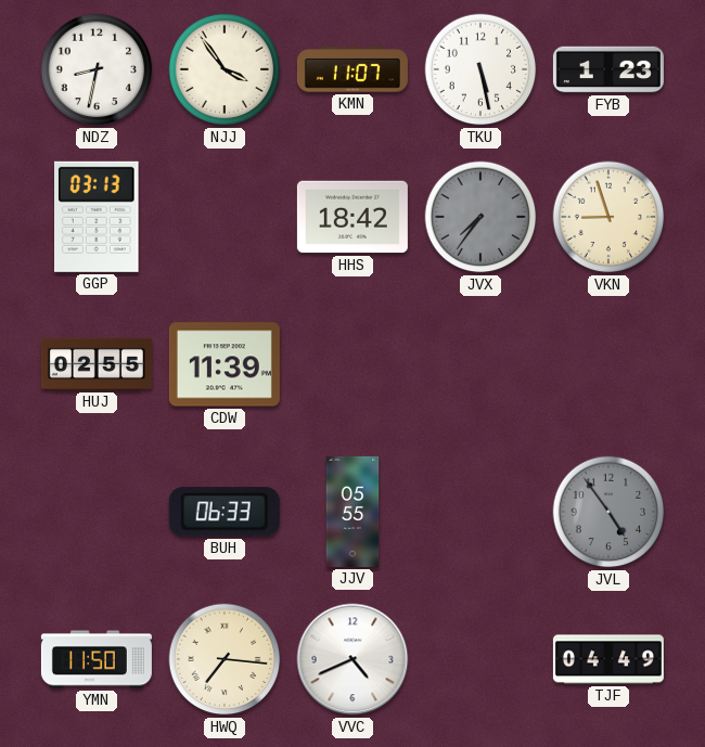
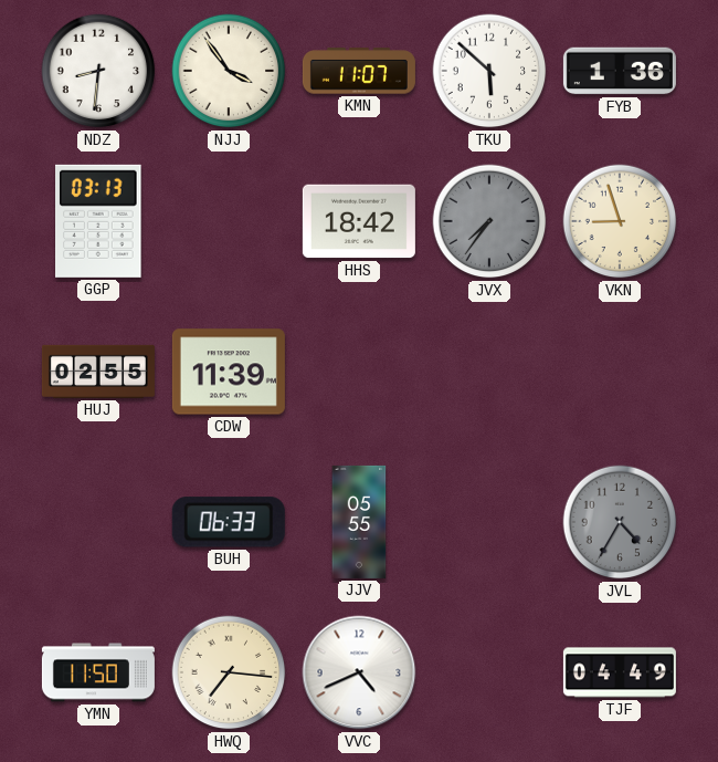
NDZ: 8:32 -> 8:31
TKU: 5:28 -> 5:52
FYB: 1:23 -> 1:36
JVL: 4:54 -> 4:35
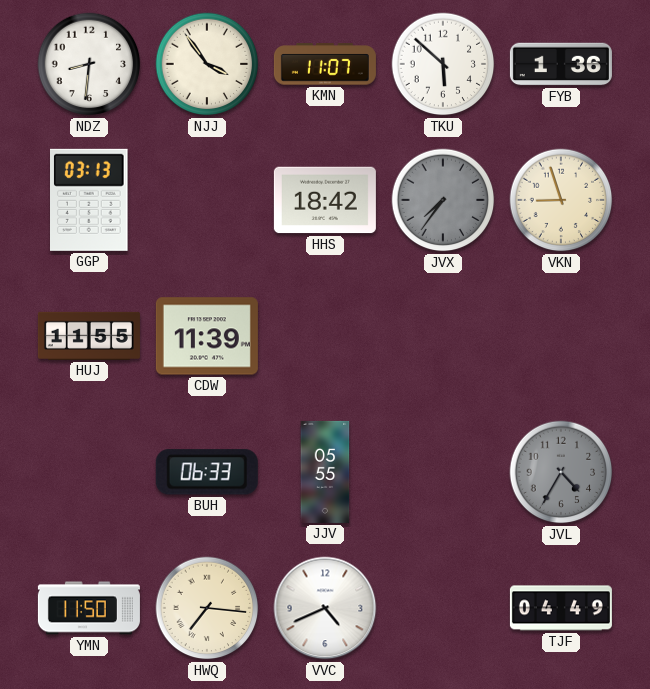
HUJ: 02:55 -> 11:55
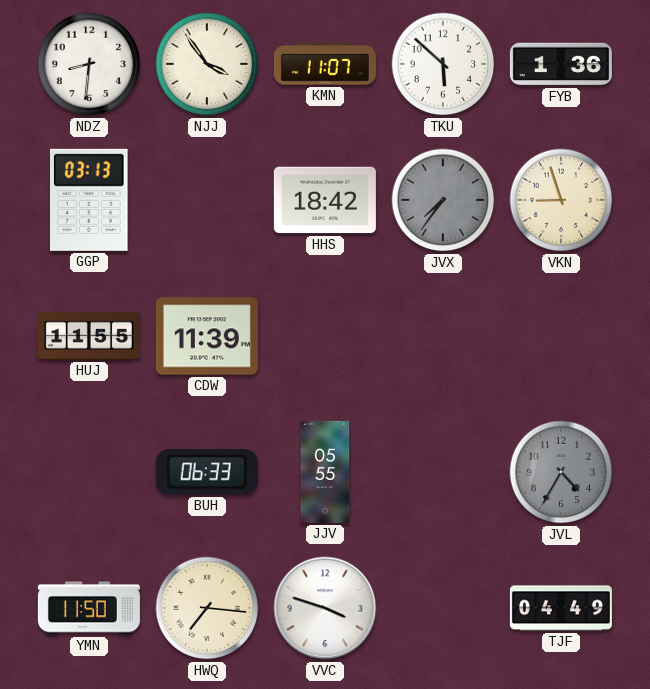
VVC: 4:41 -> 3:48
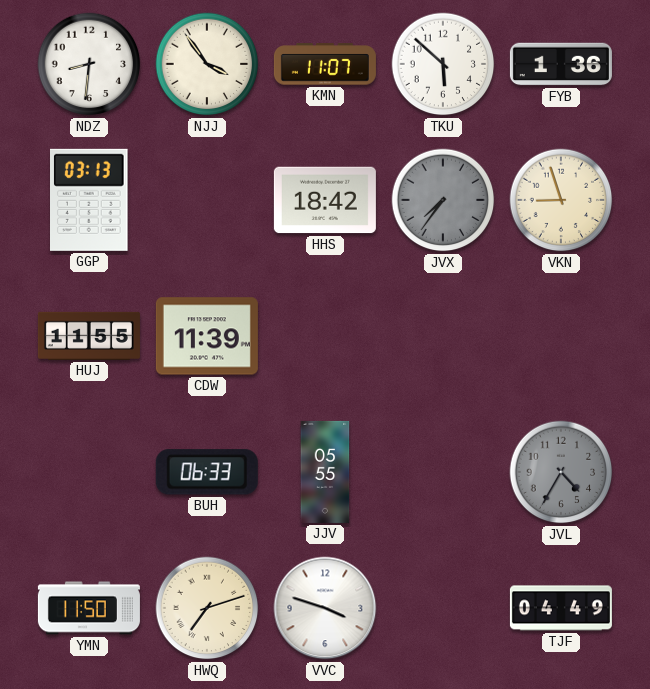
HWQ: 7:16 -> 7:12
